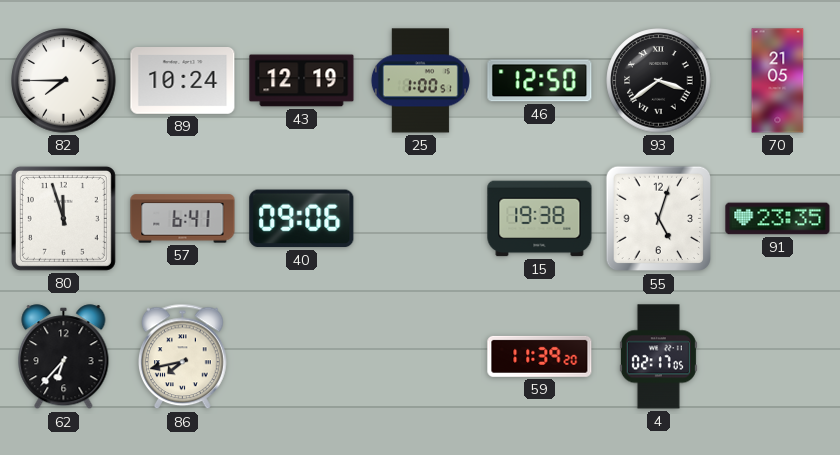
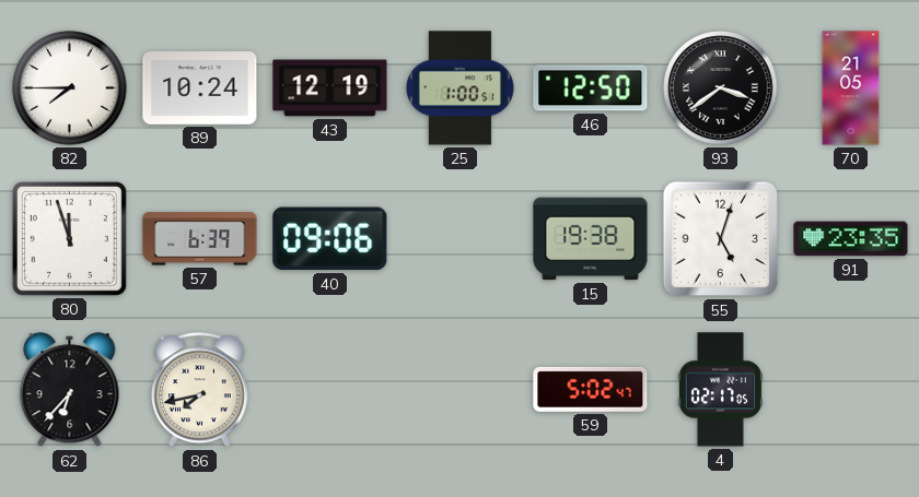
57: 6:41 -> 6:39
59: 11:39 -> 5:02
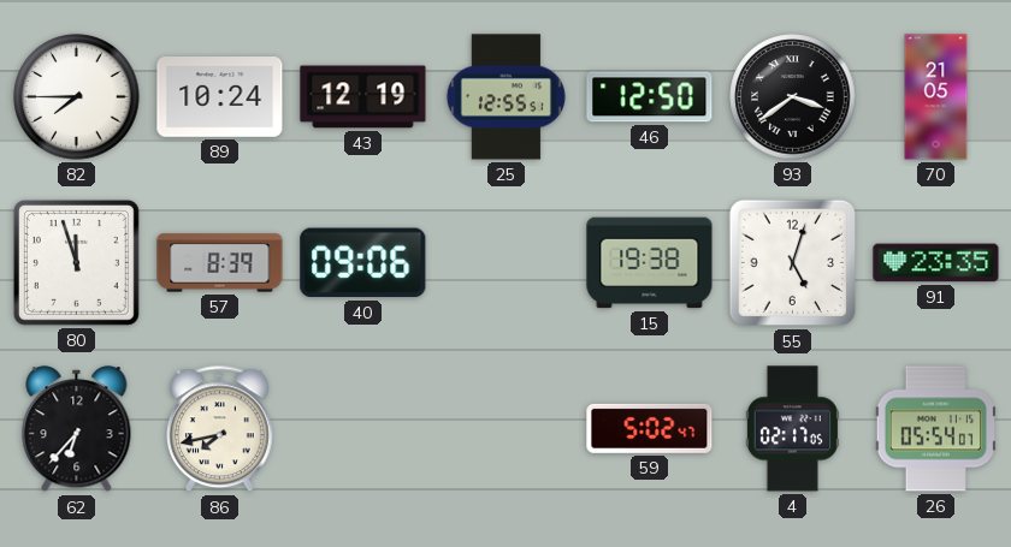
25: 1:00 -> 12:55
57: 6:39 -> 8:39
26: none -> 05:54
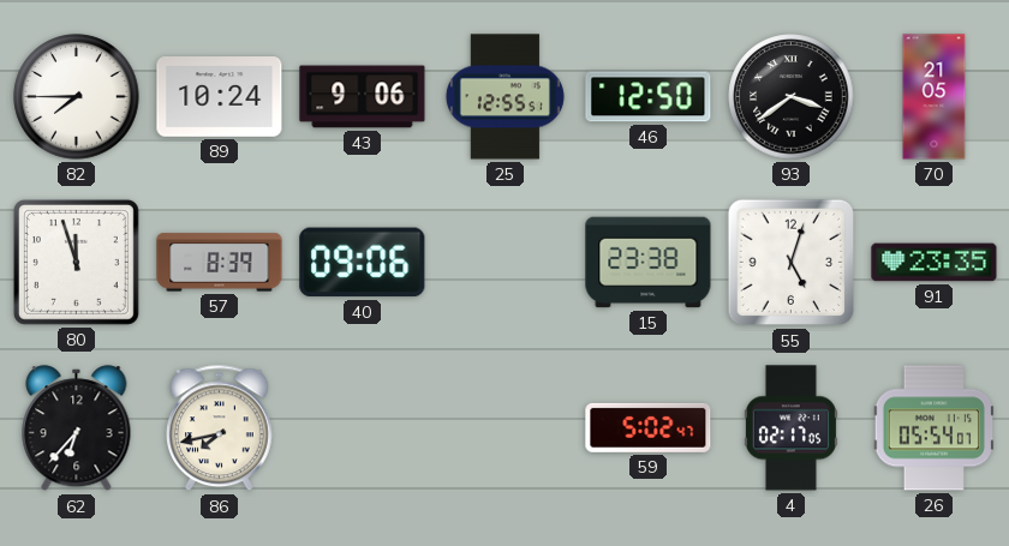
43: 12:19 -> 9:06
15: 19:38 -> 23:38
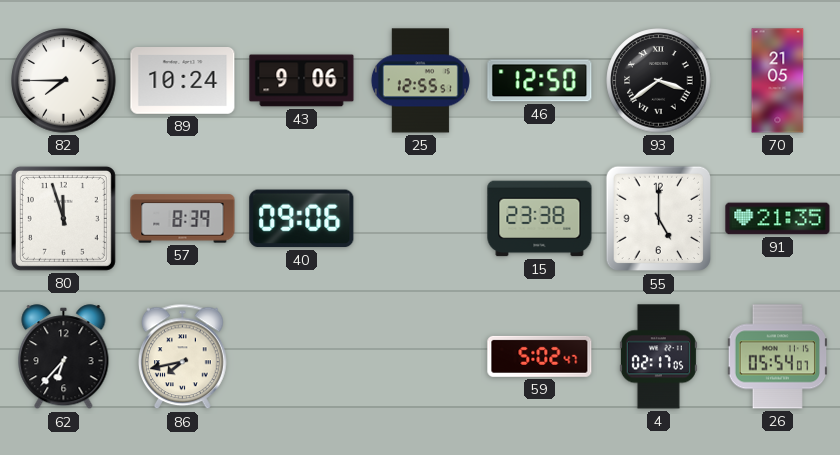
55: 5:03 -> 5:00
91: 23:35 -> 21:35
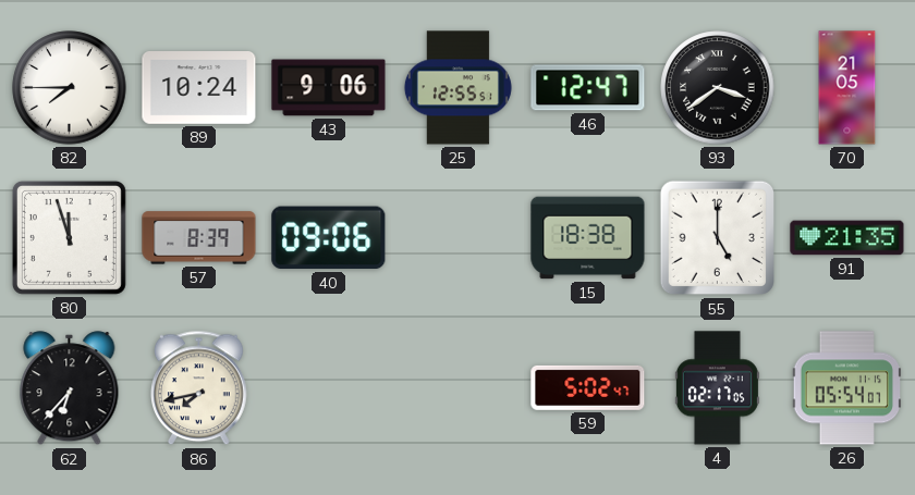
46: 12:50 -> 12:47
15: 23:38 -> 18:38
